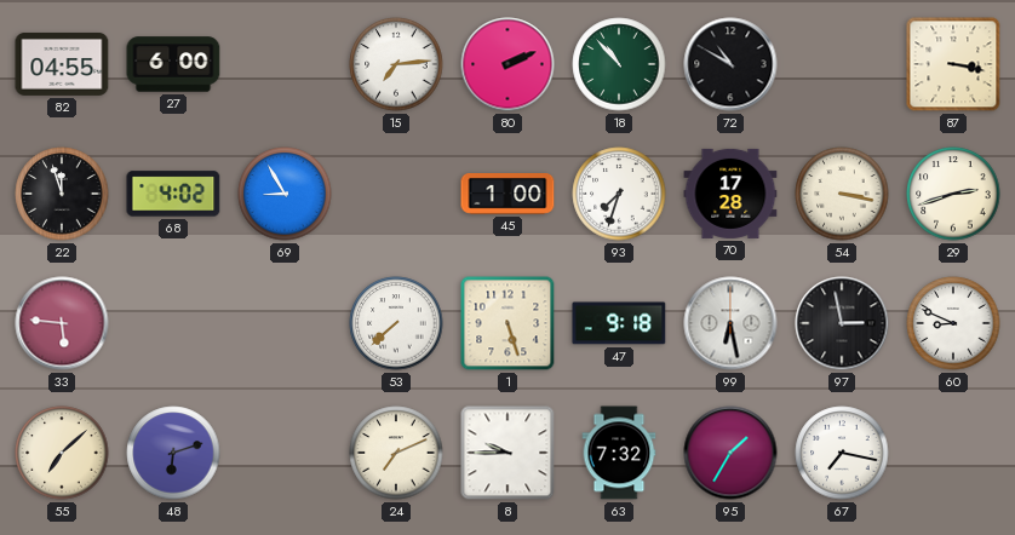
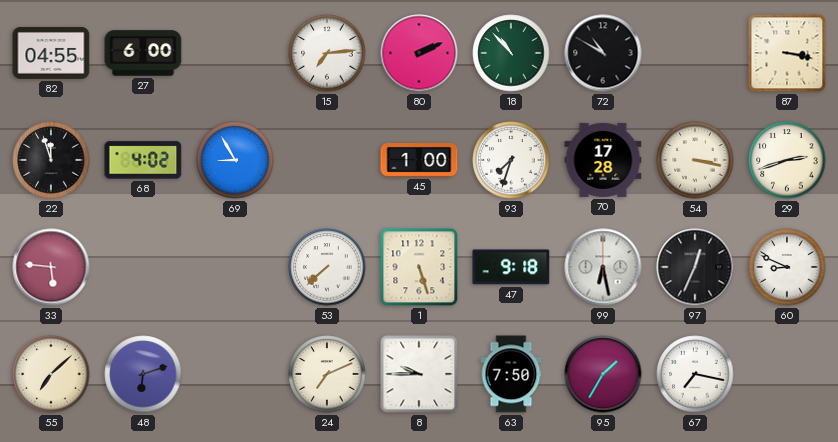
97: 2:58 -> 12:34
63: 7:32 -> 7:50
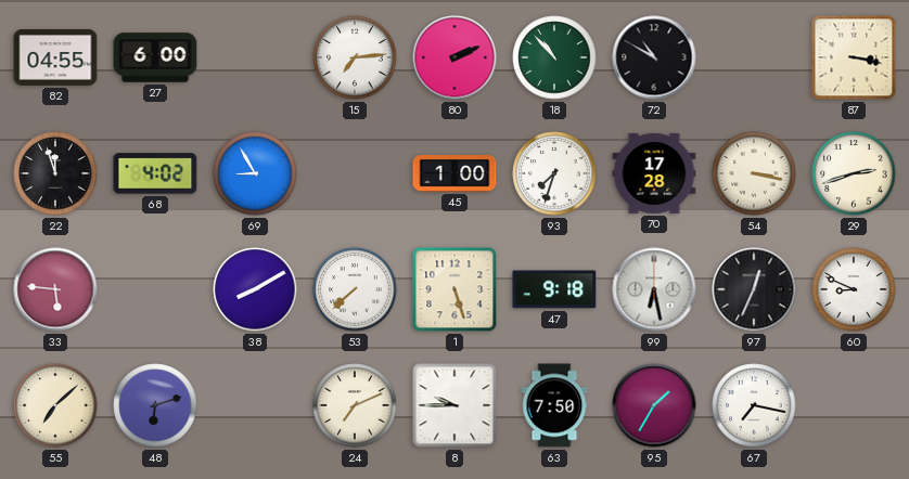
38: none -> 8:10
